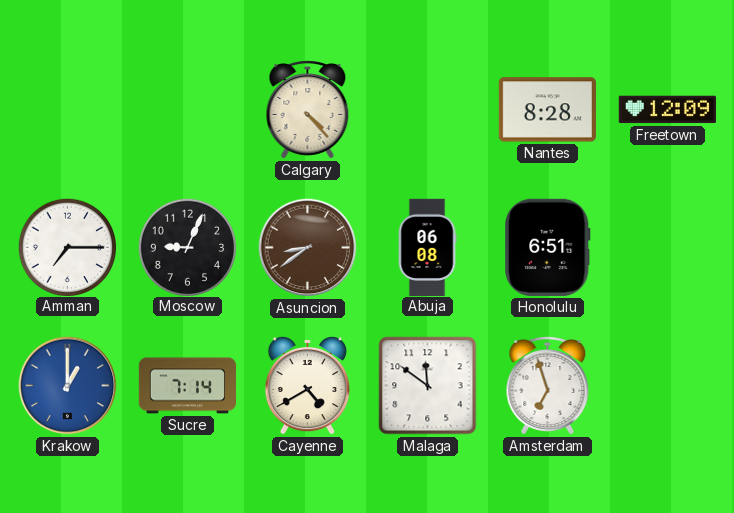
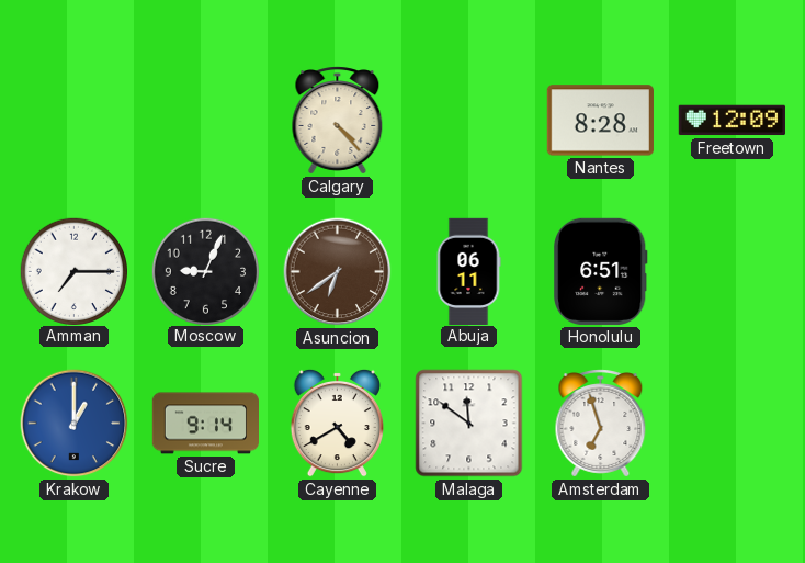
Asuncion: 8:39 -> 6:39
Abuja: 06:08 -> 06:11
Sucre: 7:14 -> 9:14
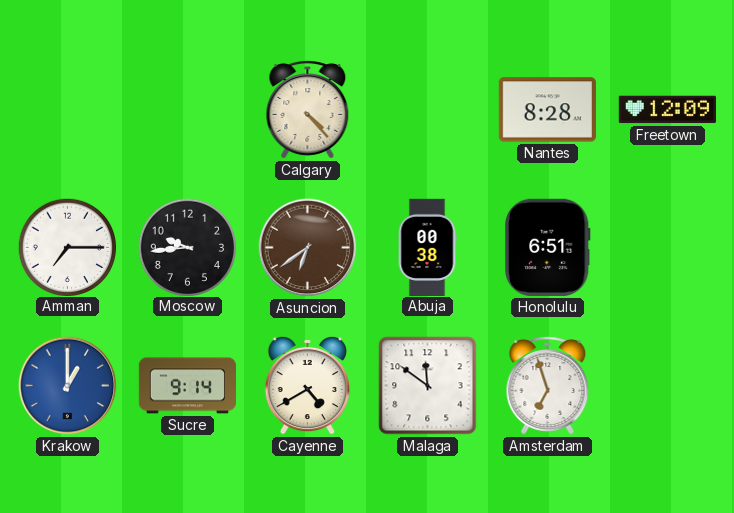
Moscow: 9:04 -> 9:44
Abuja: 06:11 -> 00:38
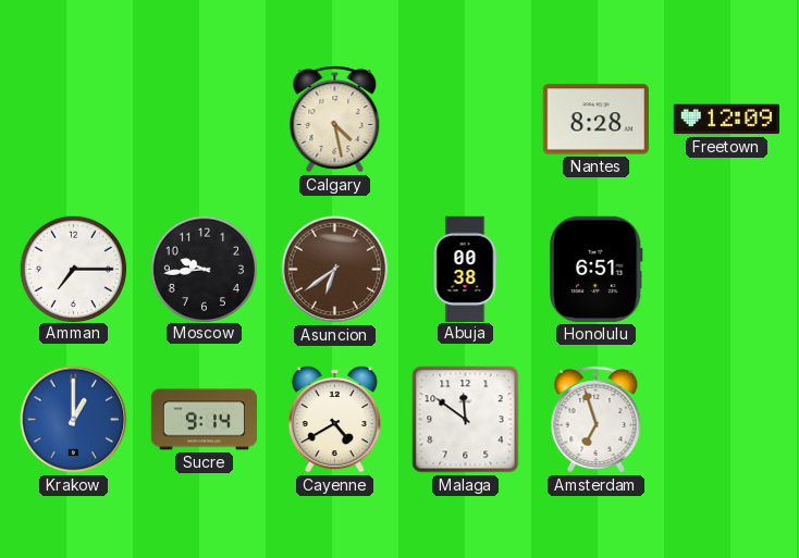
Calgary: 4:23 -> 4:28
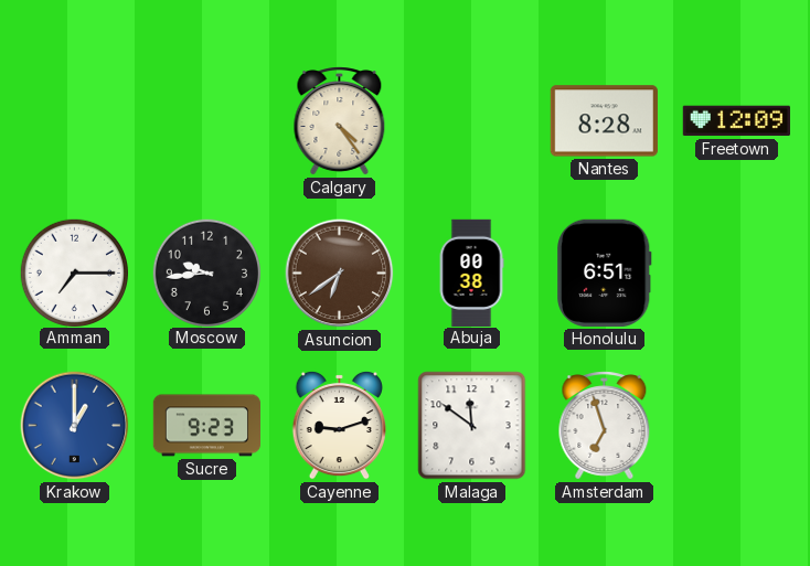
Calgary: 4:28 -> 4:24
Sucre: 9:14 -> 9:23
Cayenne: 4:40 -> 9:12
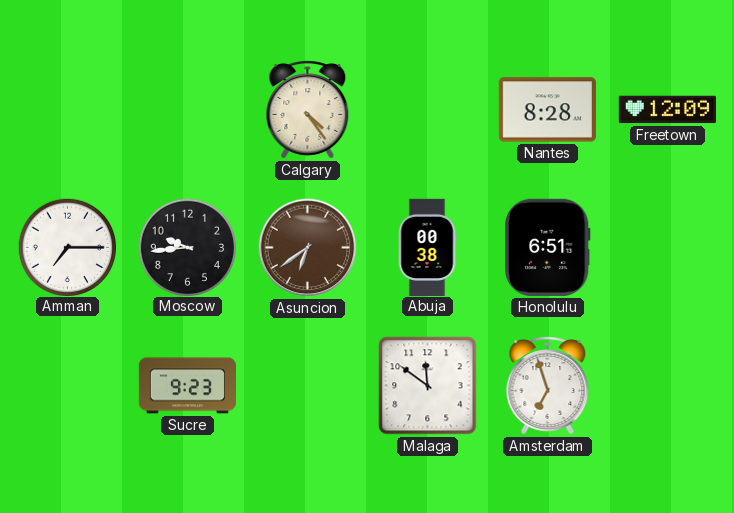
Krakow: 1:00 -> none
Cayenne: 9:12 -> none
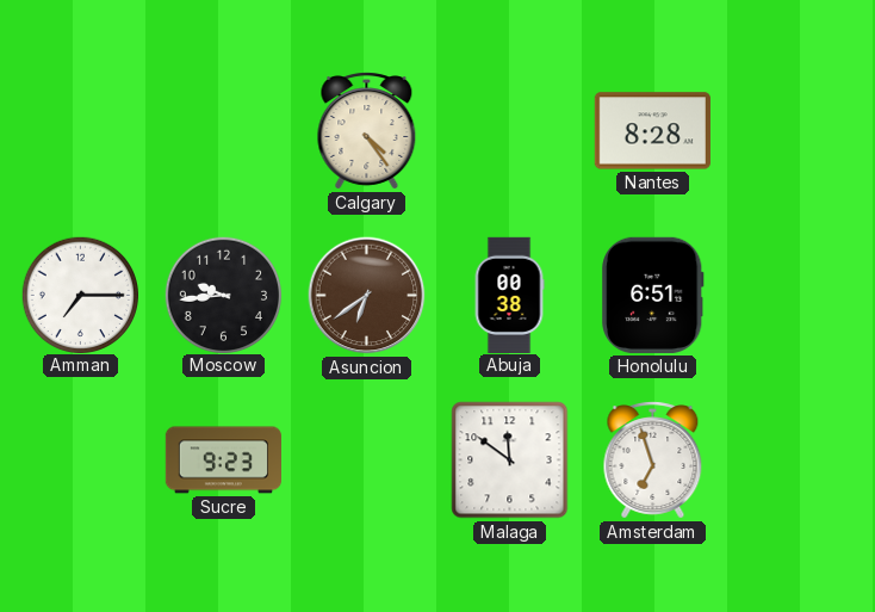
Freetown: 12:09 -> none
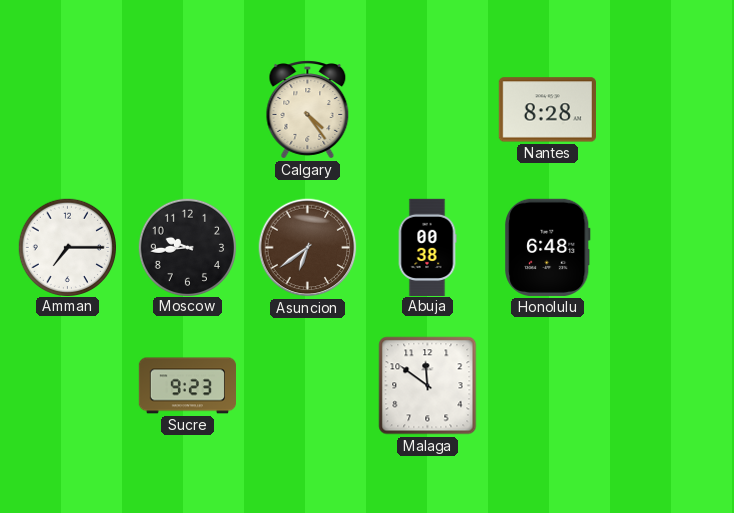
Honolulu: 6:51 -> 6:48
Amsterdam: 6:57 -> none
